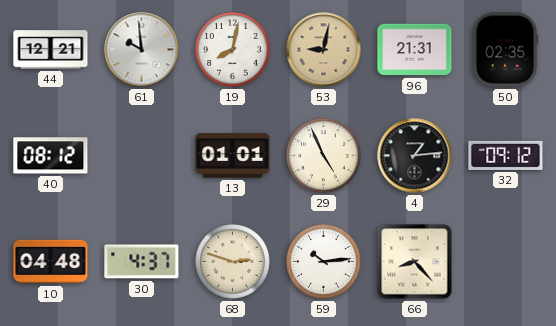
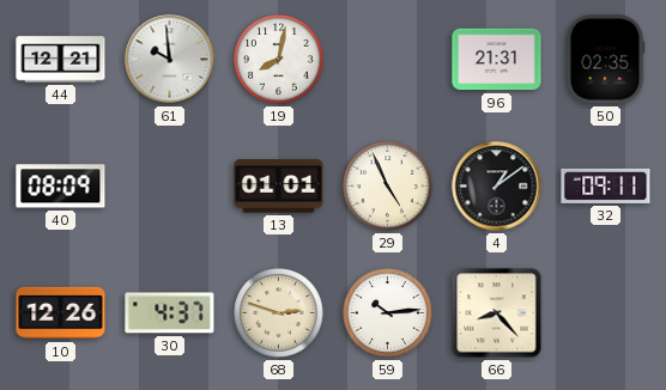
53: 9:02 -> none
40: 08:12 -> 08:09
4: 1:14 -> 1:09
32: 09:12 -> 09:11
10: 04:48 -> 12:26
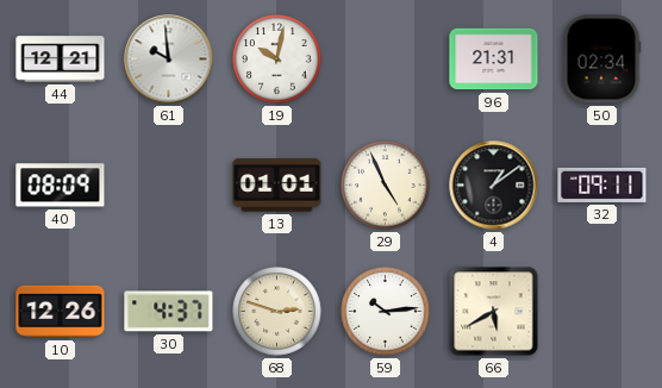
19: 8:02 -> 10:02
50: 02:35 -> 02:34
66: 8:23 -> 5:40
